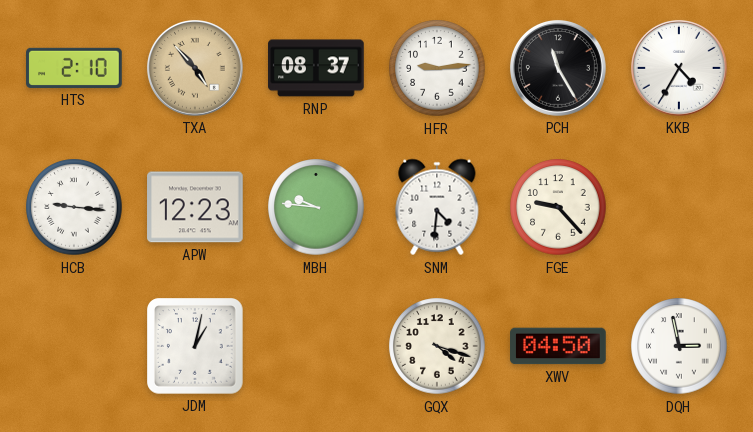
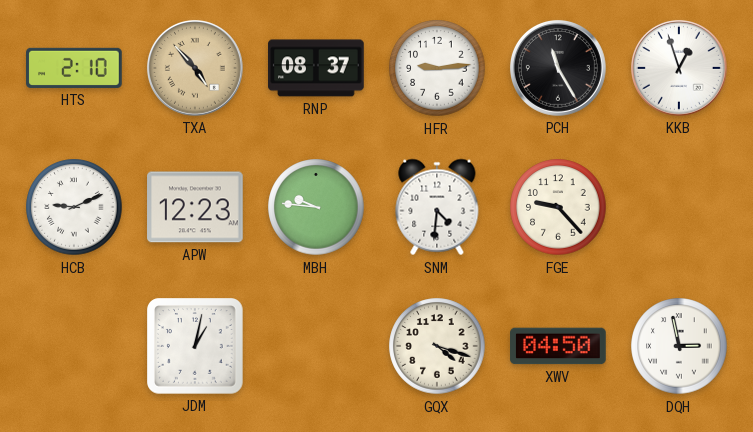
KKB: 4:35 -> 12:57
HCB: 9:16 -> 9:11
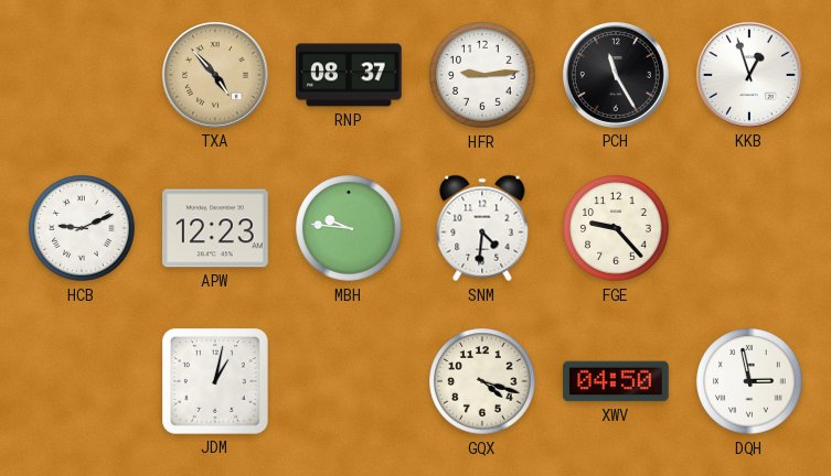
HTS: 2:10 -> none
